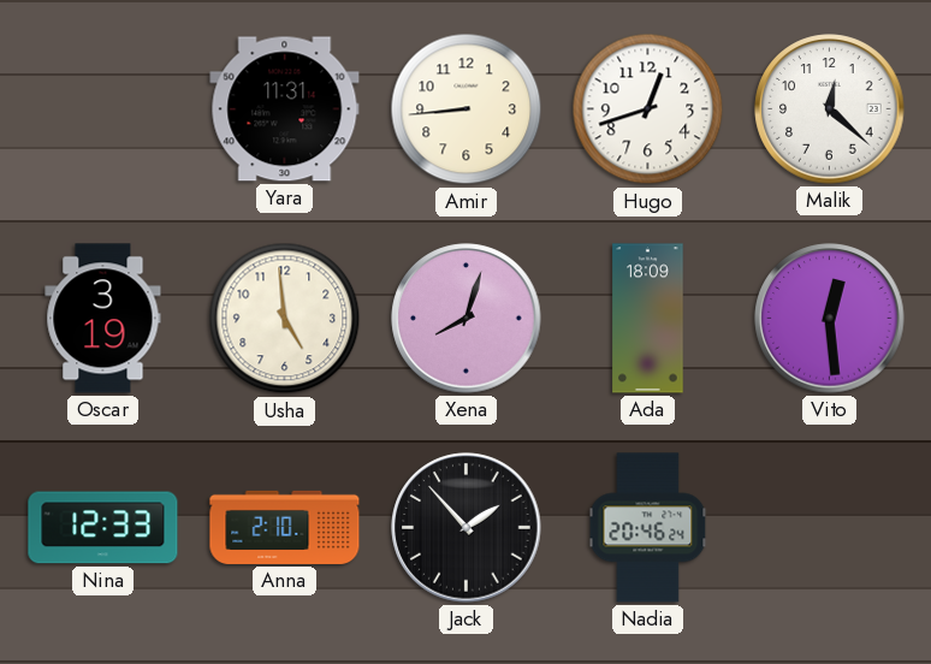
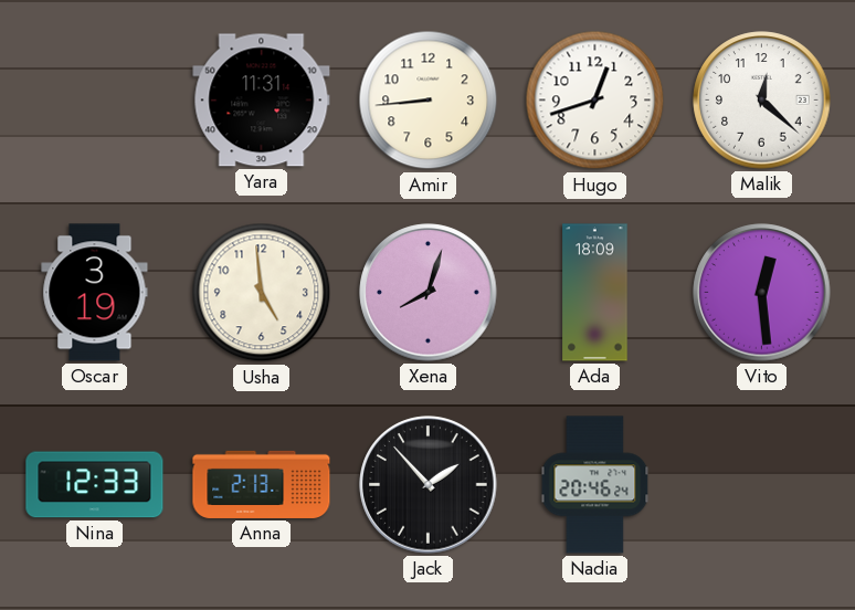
Anna: 2:10 -> 2:13
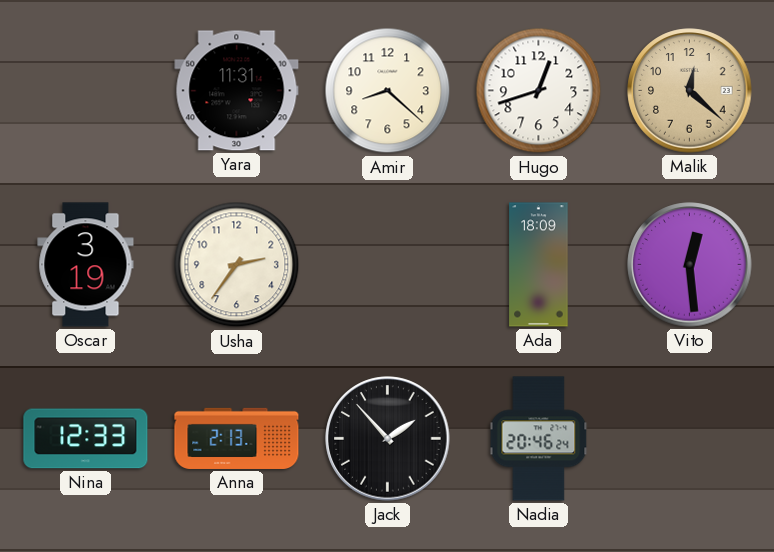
Amir: 8:44 -> 8:22
Malik dial: white -> champagne
Usha: 4:59 -> 2:36
Xena: 8:03 -> none
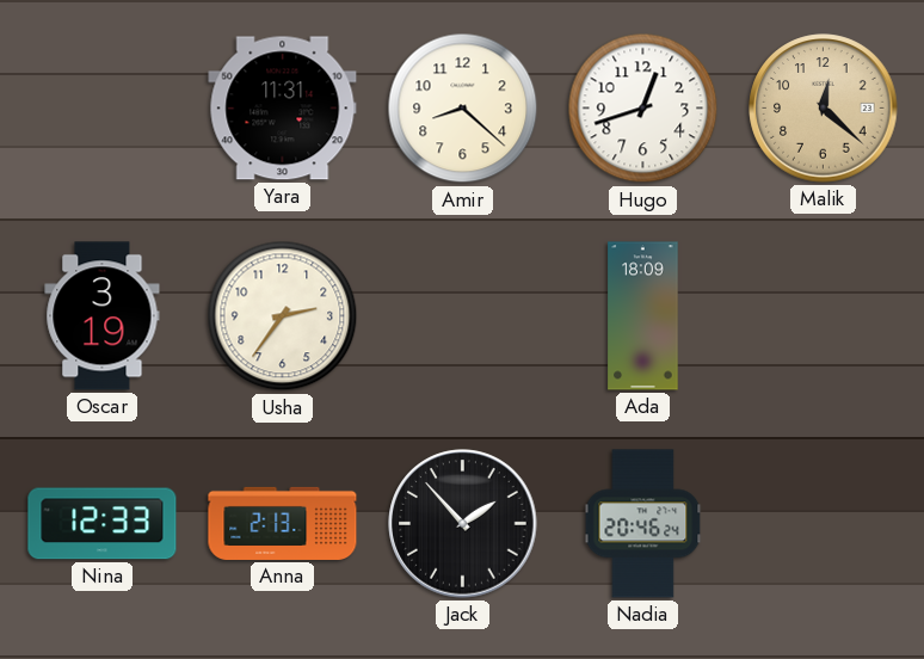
Vito: 12:29 -> none
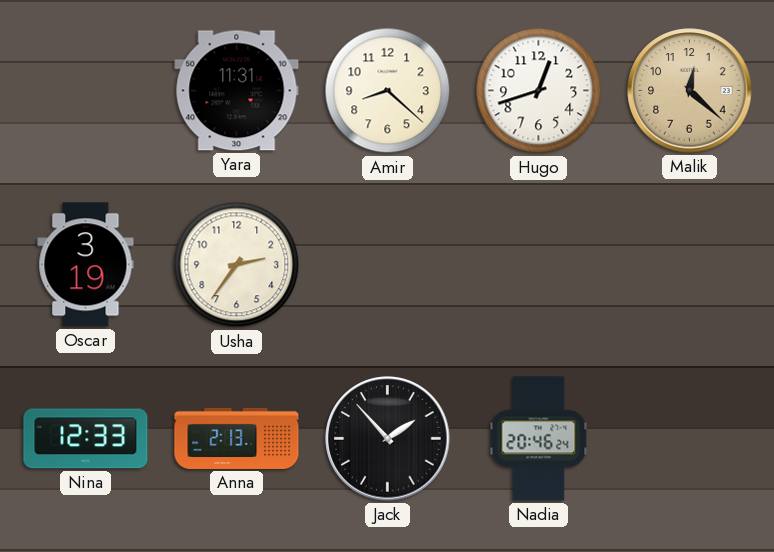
Ada: 18:09 -> none
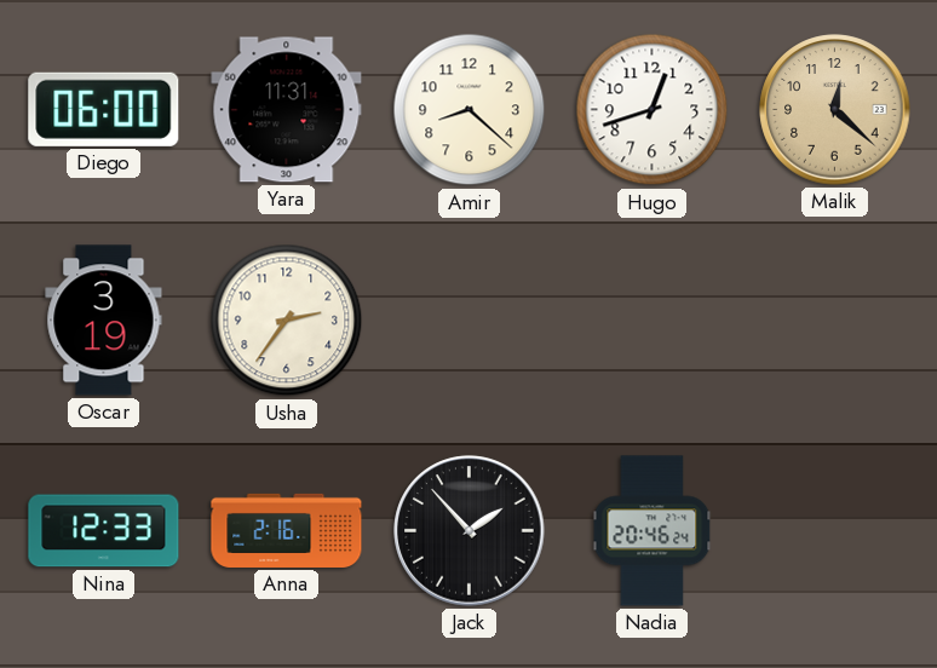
Diego: none -> 06:00
Anna: 2:13 -> 2:16
